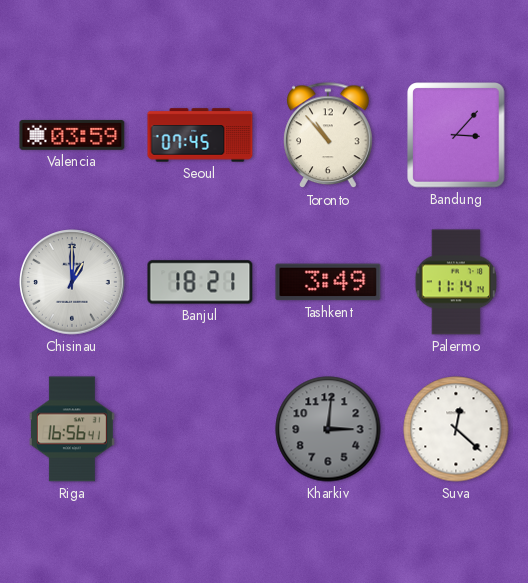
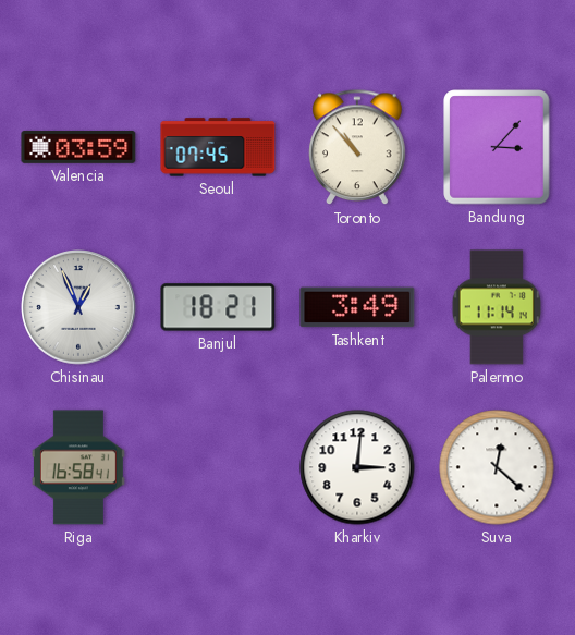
Chisinau: 1:00 -> 12:56
Riga: 16:56 -> 16:58
Kharkiv dial: grey -> white
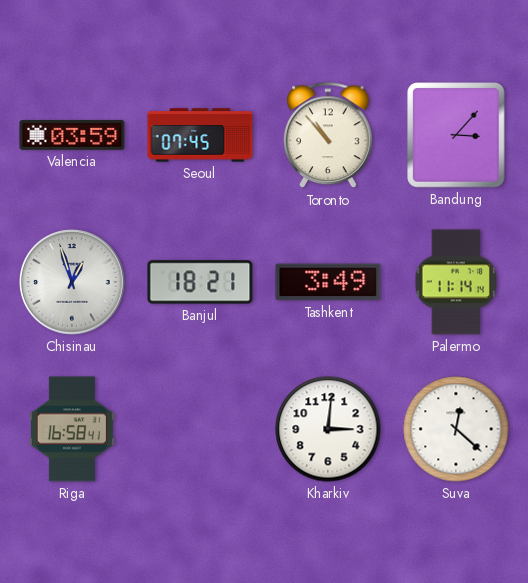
Chisinau: 12:56 -> 12:57
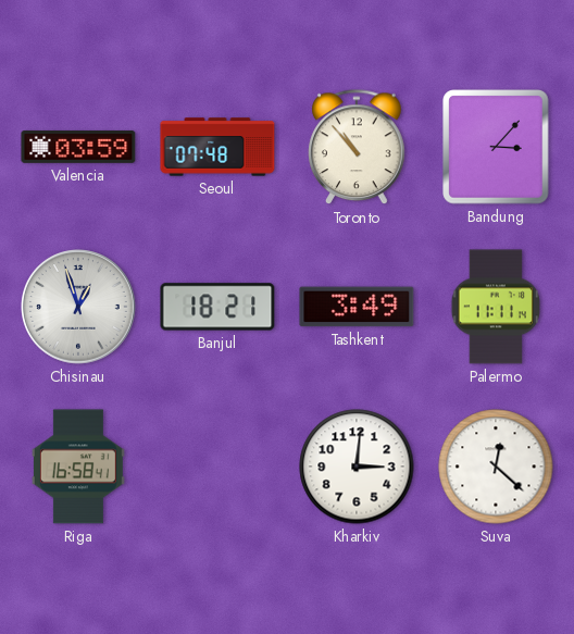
Seoul: 07:45 -> 07:48
Palermo: 11:14 -> 11:11
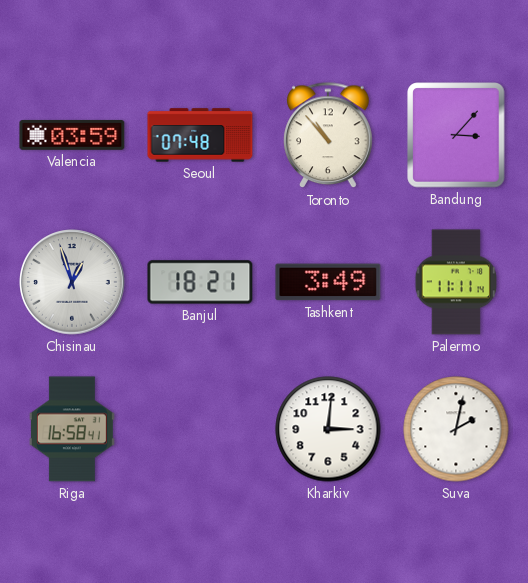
Suva: 12:22 -> 2:02
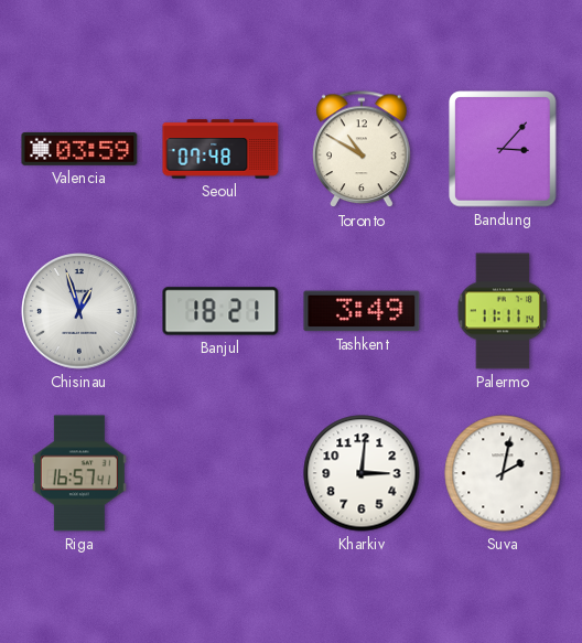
Toronto: 10:53 -> 10:50
Riga: 16:58 -> 16:57
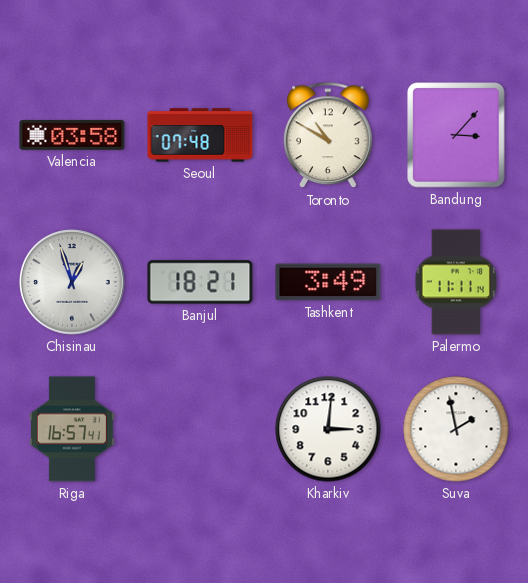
Valencia: 03:59 -> 03:58
Suva: 2:02 -> 1:58
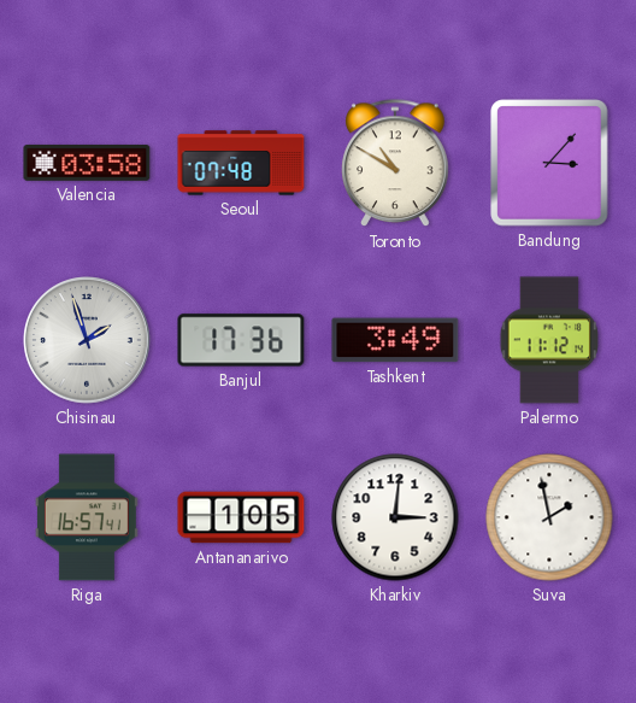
Chisinau: 12:57 -> 1:57
Banjul: 18:21 -> 17:36
Palermo: 11:11 -> 11:12
Antananarivo: none -> 1:05
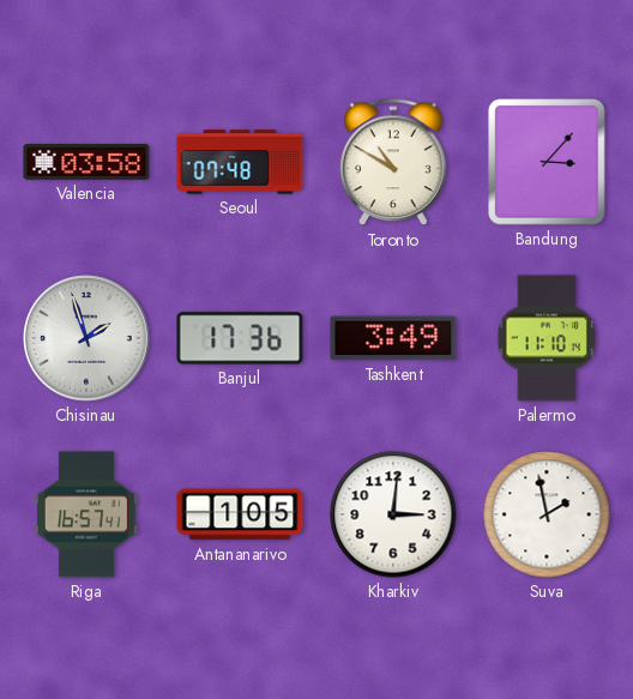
Palermo: 11:12 -> 11:10
